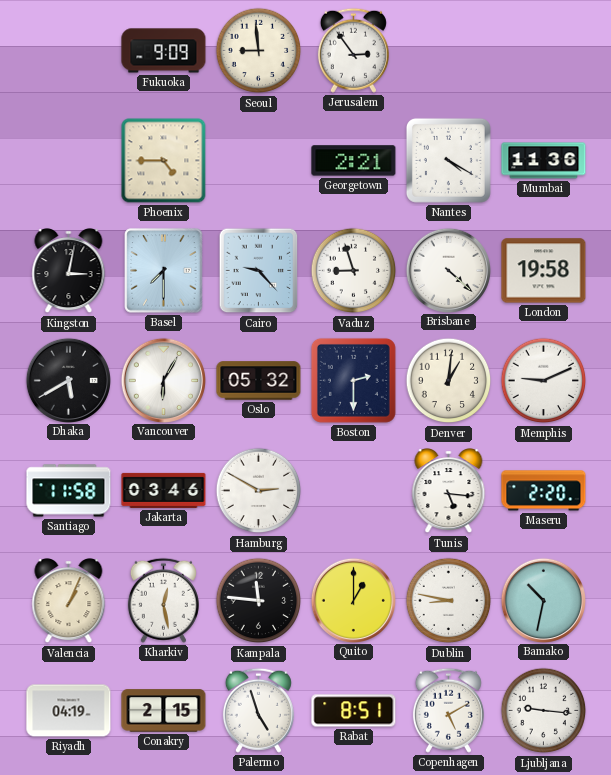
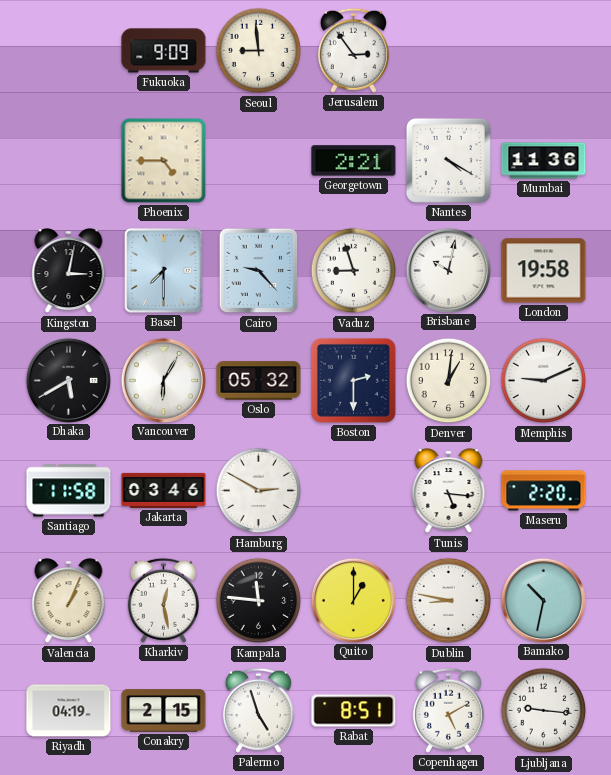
Brisbane: 4:22 -> 10:02
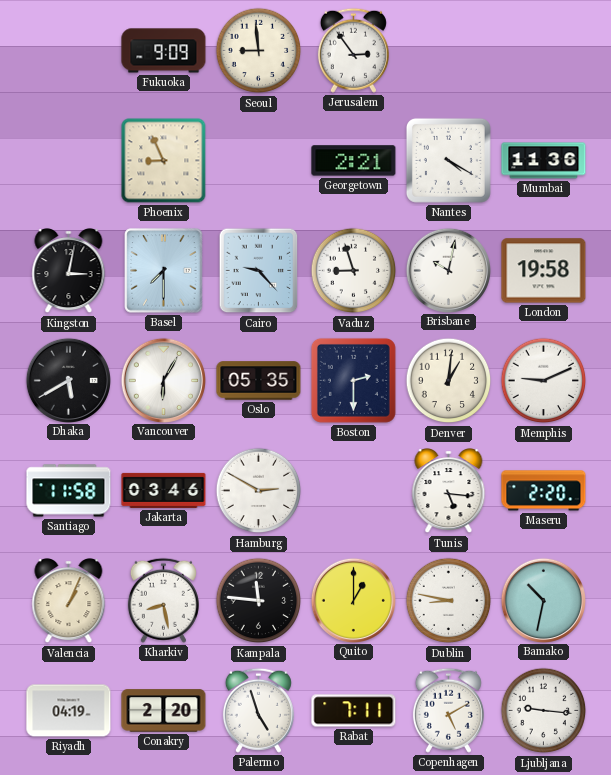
Phoenix: 4:45 -> 8:56
Oslo: 05:32 -> 05:35
Kharkiv: 12:28 -> 8:28
Conakry: 2:15 -> 2:20
Rabat: 8:51 -> 7:11
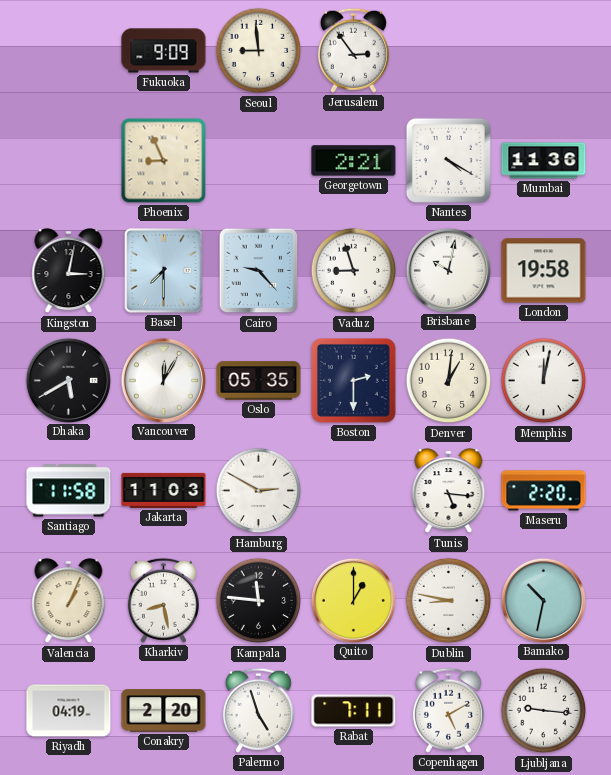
Vancouver: 6:05 -> 12:05
Memphis: 9:11 -> 12:02
Jakarta: 03:46 -> 11:03
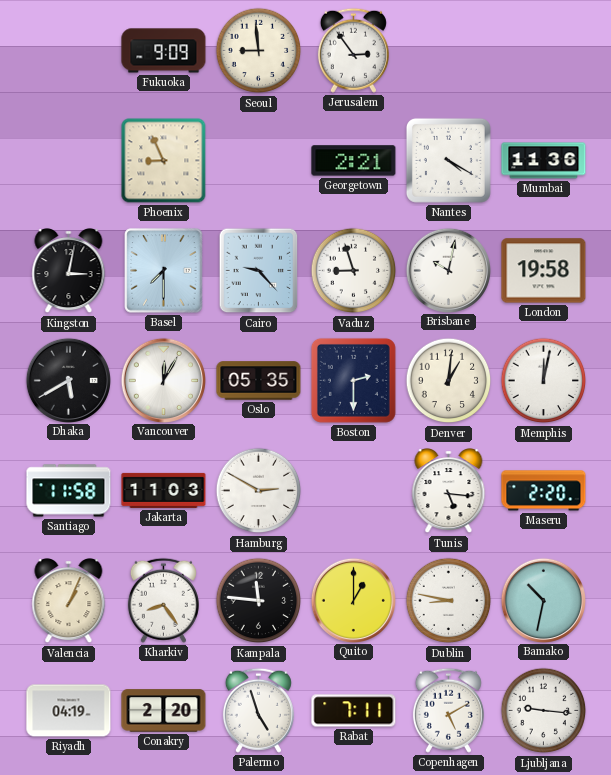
Kharkiv: 8:28 -> 8:24
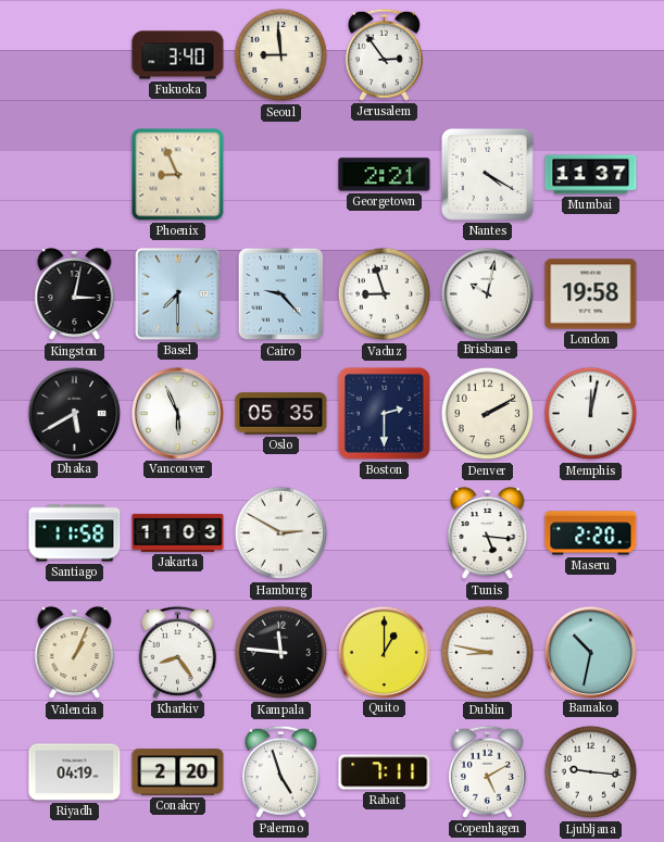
Fukuoka: 9:09 -> 3:40
Mumbai: 11:36 -> 11:37
Vancouver: 12:05 -> 5:56
Denver: 1:01 -> 2:10
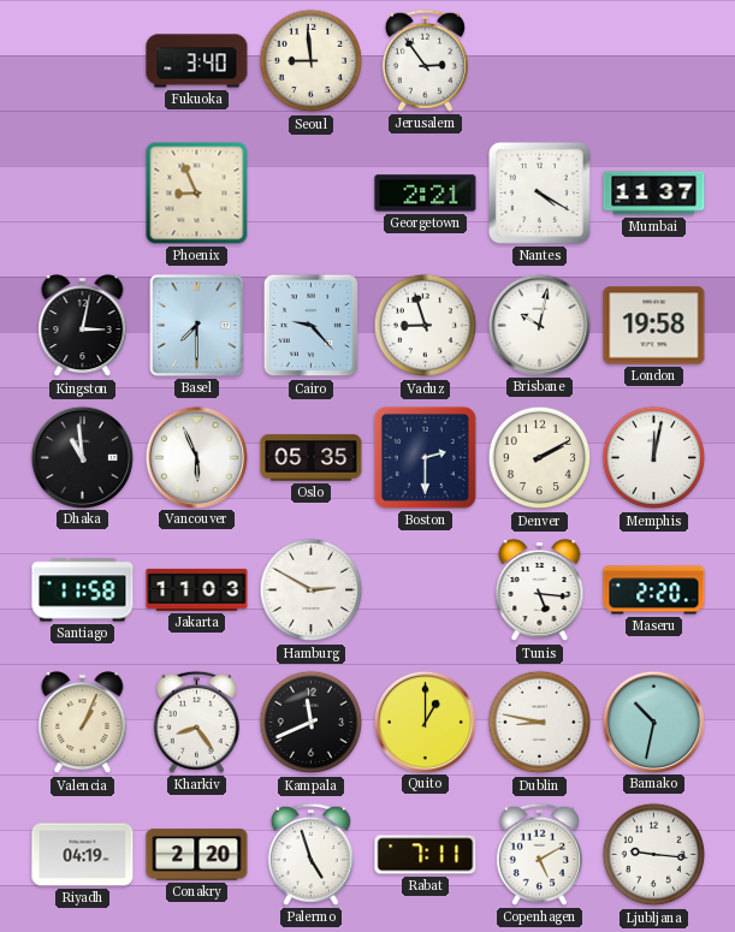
Dhaka: 5:40 -> 10:59
Kampala: 11:46 -> 11:41
